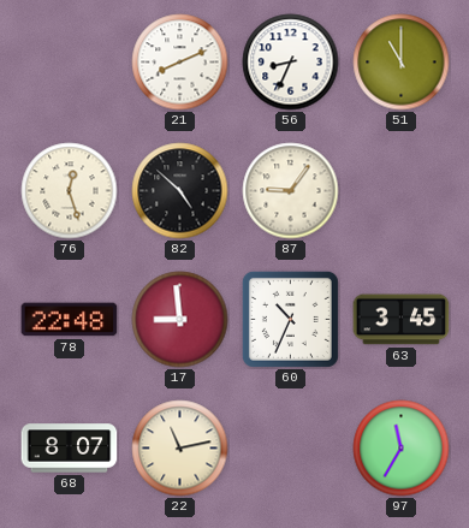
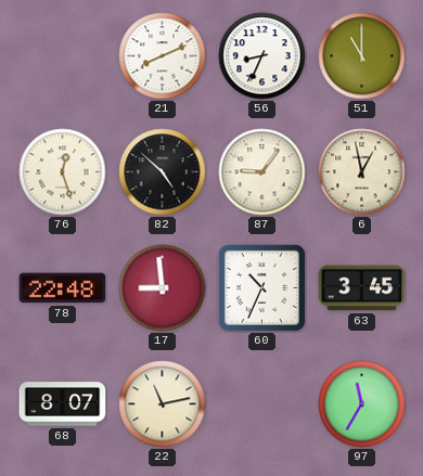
6: none -> 12:58
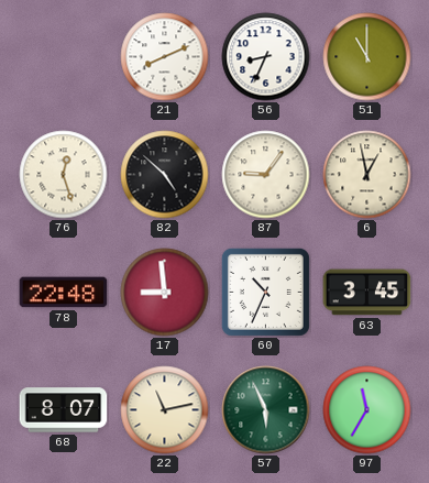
57: none -> 5:56
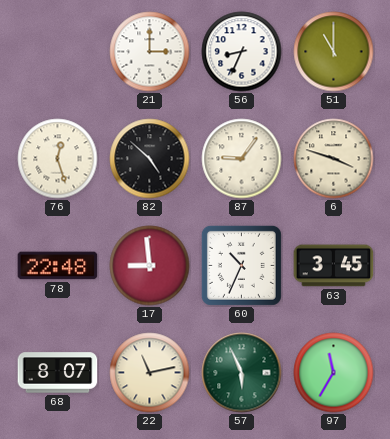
21: 8:11 -> 3:00
6: 12:58 -> 3:48
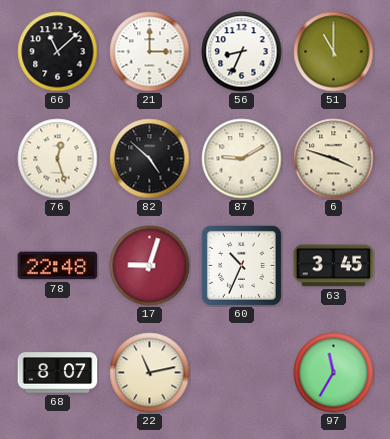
66: none -> 11:08
87: 9:06 -> 9:10
17: 8:59 -> 9:03
57: 5:56 -> none
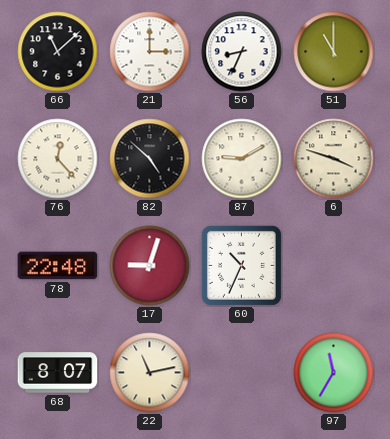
76: 12:27 -> 12:23
63: 3:45 -> none
